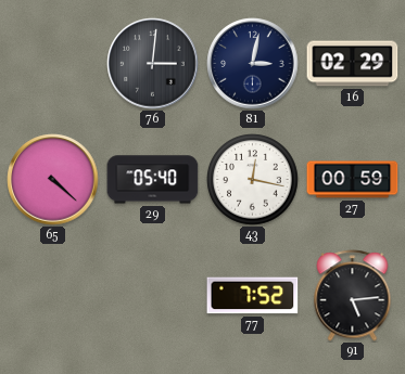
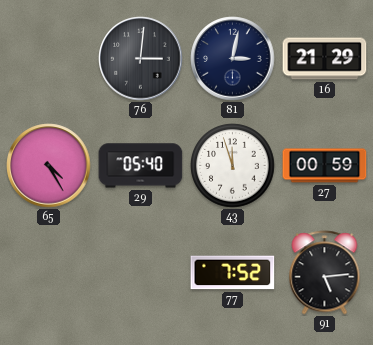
16: 02:29 -> 21:29
65: 4:22 -> 4:25
43: 12:17 -> 11:57
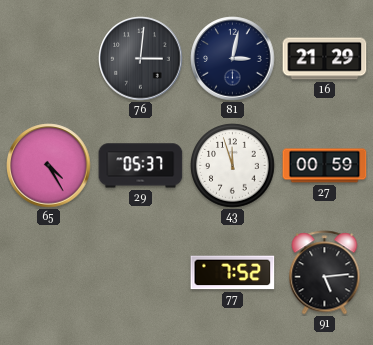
29: 05:40 -> 05:37
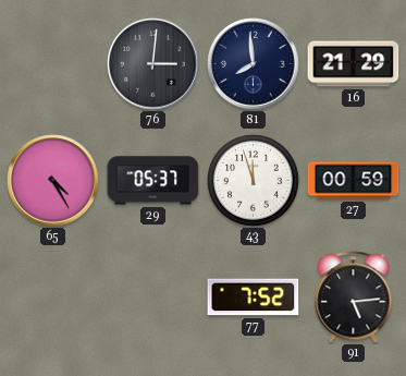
81: 3:02 -> 7:59
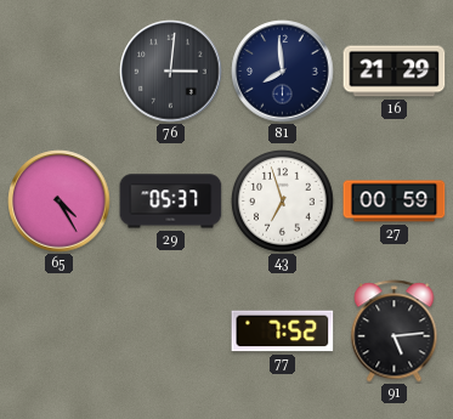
43: 11:57 -> 6:57
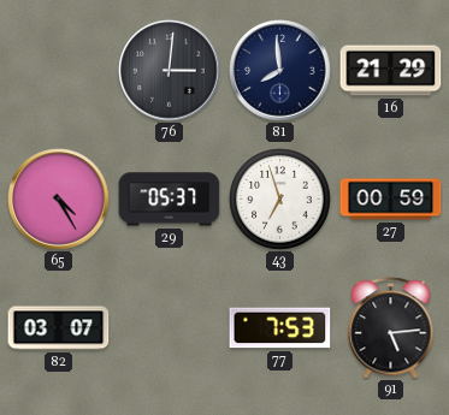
82: none -> 03:07
77: 7:52 -> 7:53
